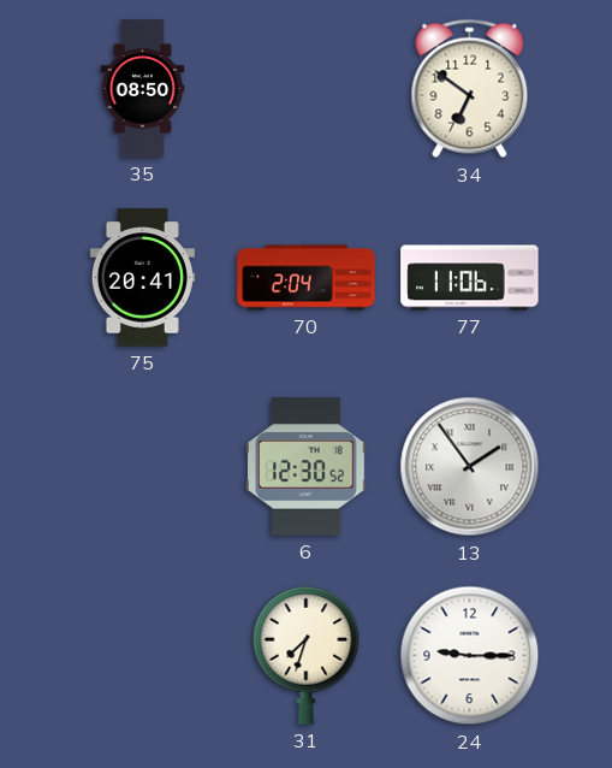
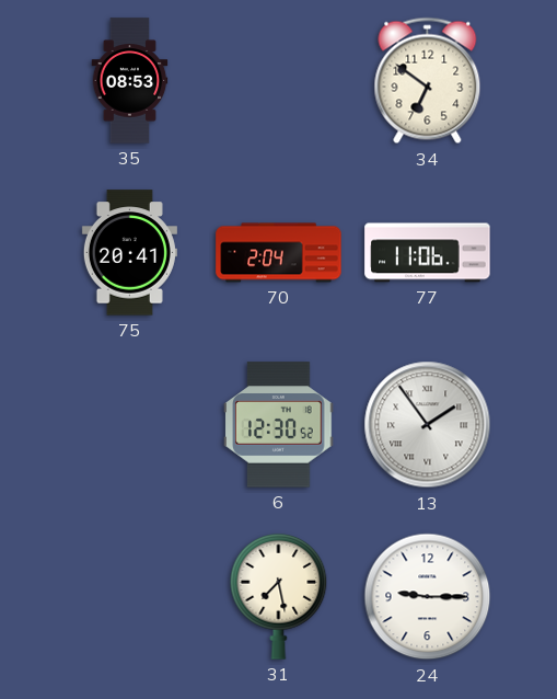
35: 08:50 -> 08:53
31: 7:33 -> 7:28
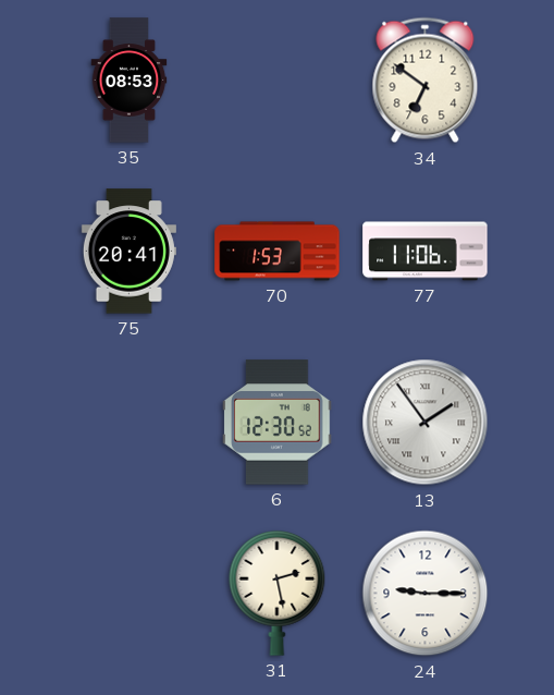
70: 2:04 -> 1:53
31: 7:28 -> 2:28
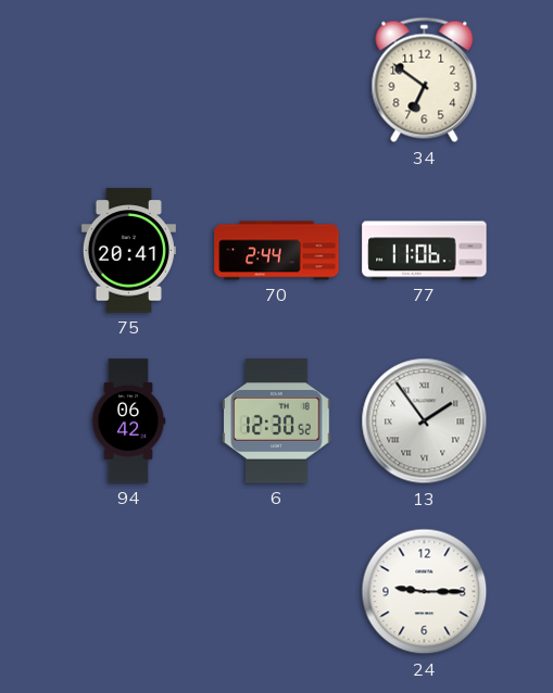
35: 08:53 -> none
70: 1:53 -> 2:44
94: none -> 06:42
31: 2:28 -> none
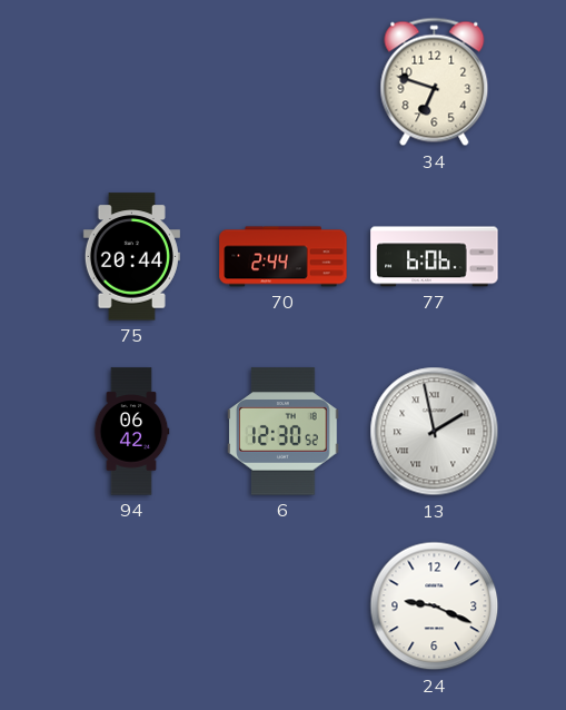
34: 6:51 -> 6:48
75: 20:41 -> 20:44
77: 11:06 -> 6:06
13: 1:54 -> 1:58
24: 9:15 -> 9:19
